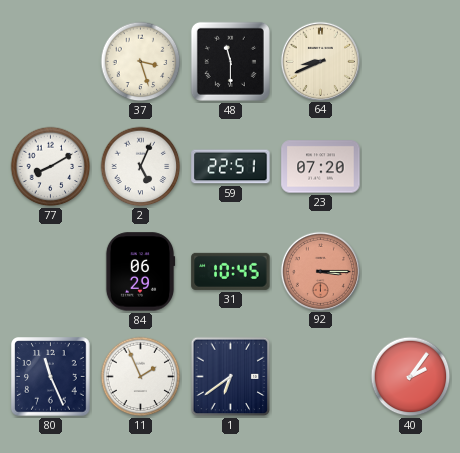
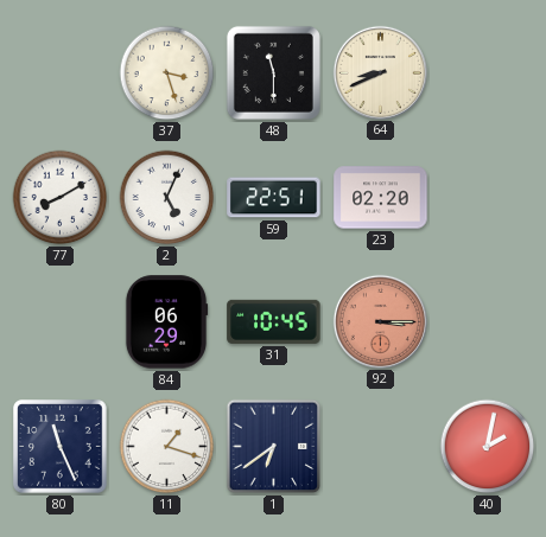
23: 07:20 -> 02:20
11: 1:56 -> 1:18
40: 2:06 -> 2:02
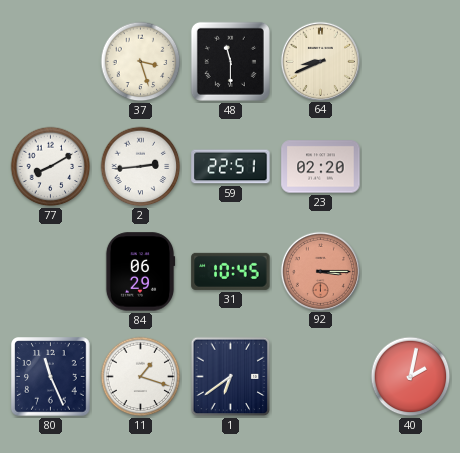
2: 5:04 -> 2:44
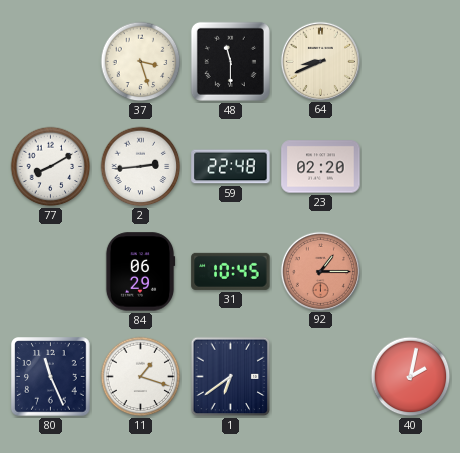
59: 22:51 -> 22:48
92: 3:15 -> 1:15
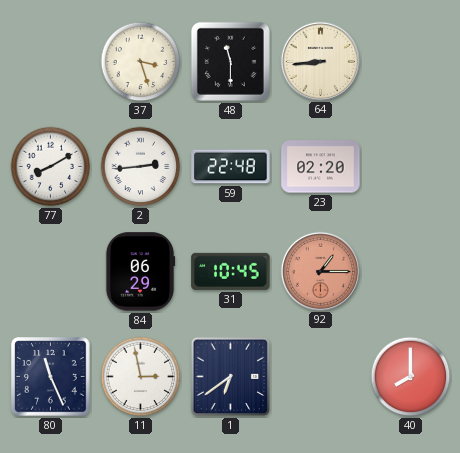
64: 8:41 -> 8:44
11: 1:18 -> 2:58
40: 2:02 -> 8:00
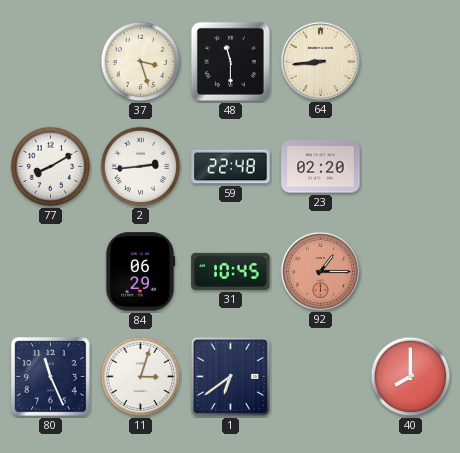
11: 2:58 -> 3:03
